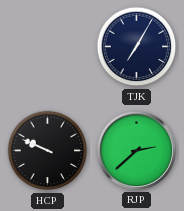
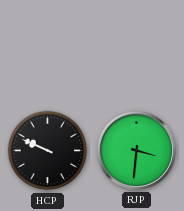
TJK: 7:05 -> none
RJP: 2:38 -> 3:31
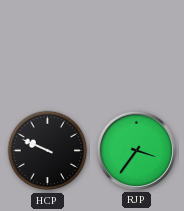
RJP: 3:31 -> 3:36
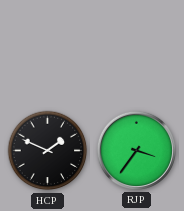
HCP: 9:49 -> 1:49
